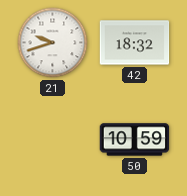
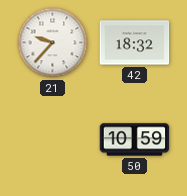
21: 9:42 -> 9:37
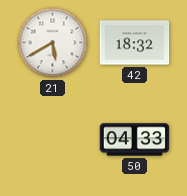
21: 9:37 -> 5:40
50: 10:59 -> 04:33
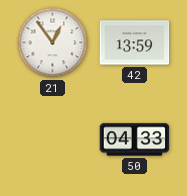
21: 5:40 -> 12:54
42: 18:32 -> 13:59
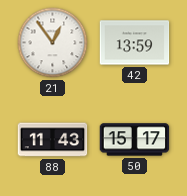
88: none -> 11:43
50: 04:33 -> 15:17
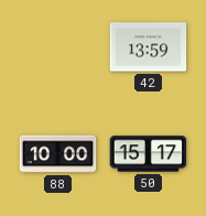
21: 12:54 -> none
88: 11:43 -> 10:00
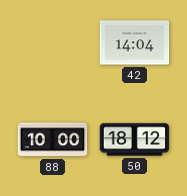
42: 13:59 -> 14:04
50: 15:17 -> 18:12
